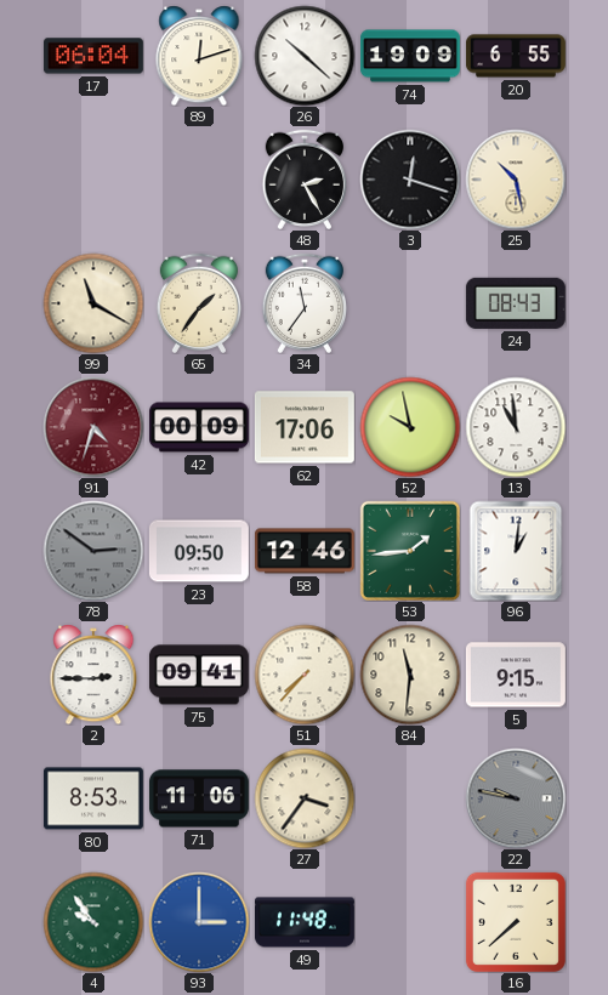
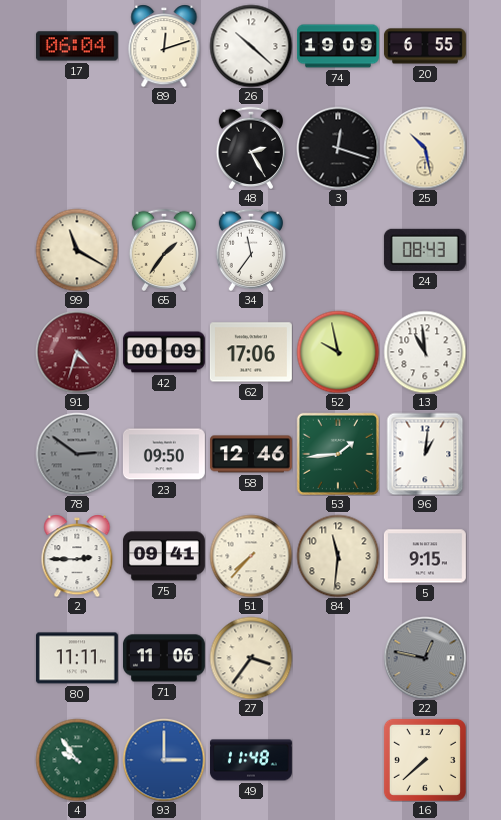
80: 8:53 -> 11:11
22: 9:47 -> 12:47
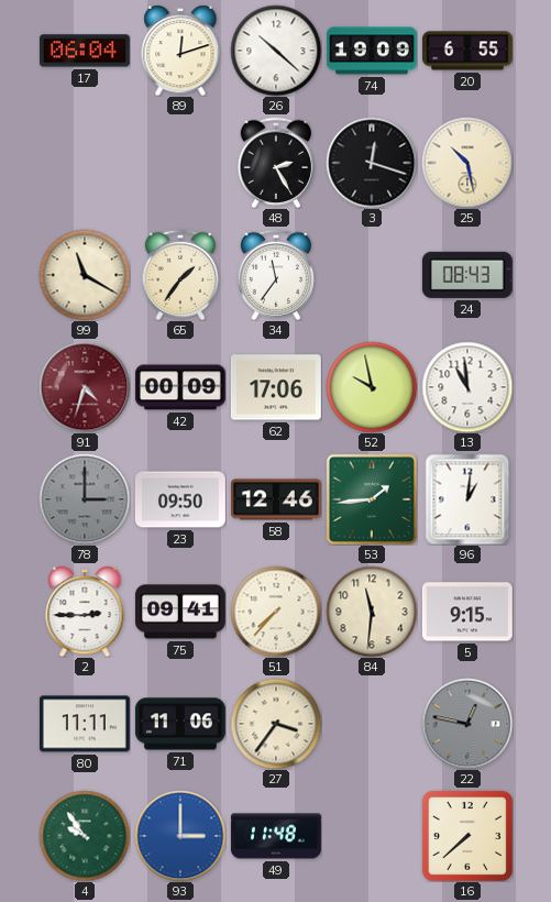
78: 2:51 -> 3:00
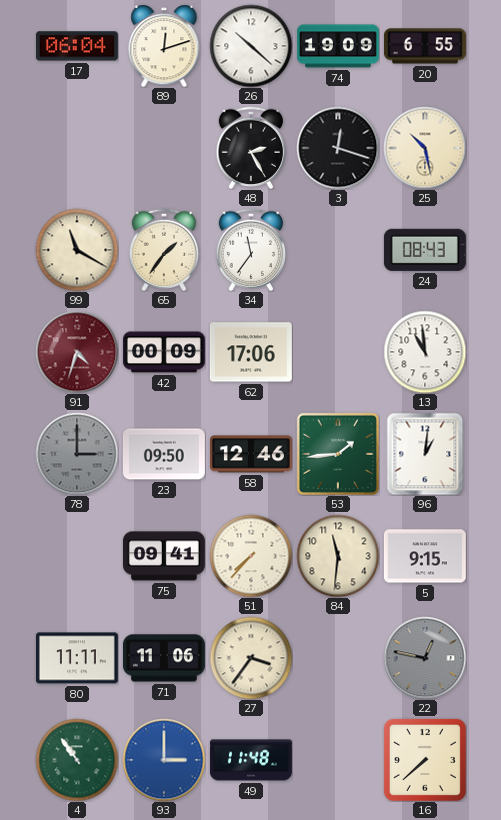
52: 9:58 -> none
2: 2:45 -> none
4: 9:54 -> 10:54
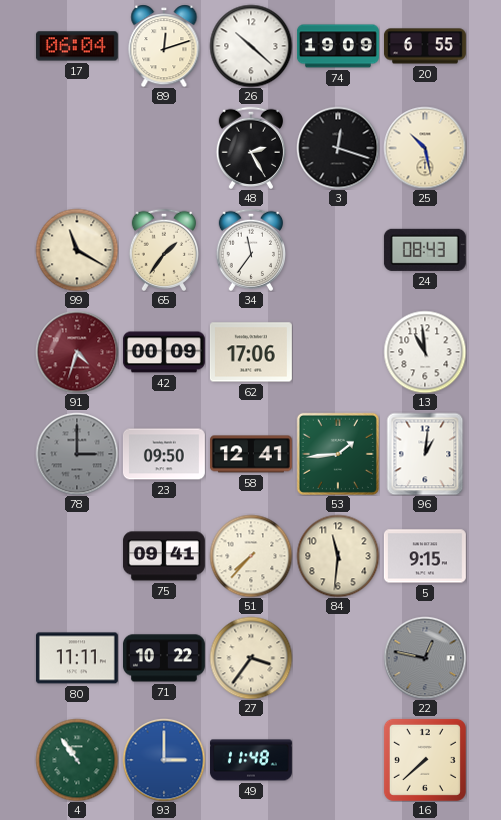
58: 12:46 -> 12:41
71: 11:06 -> 10:22
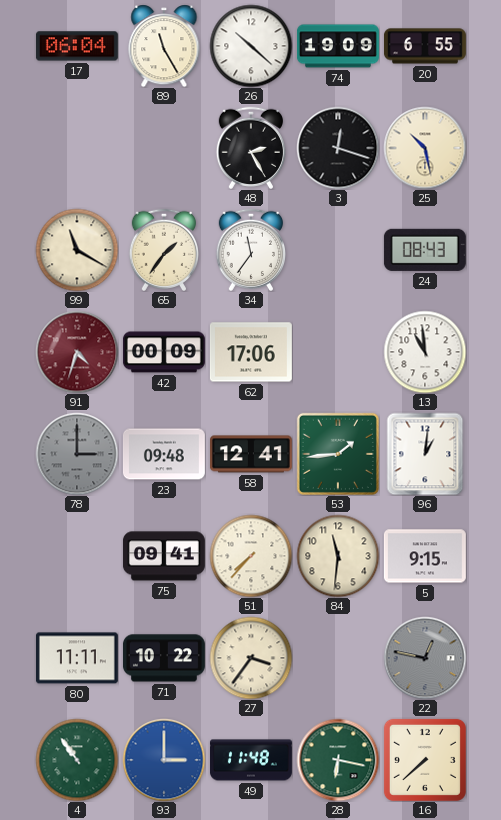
89: 12:12 -> 11:25
23: 09:50 -> 09:48
28: none -> 6:17
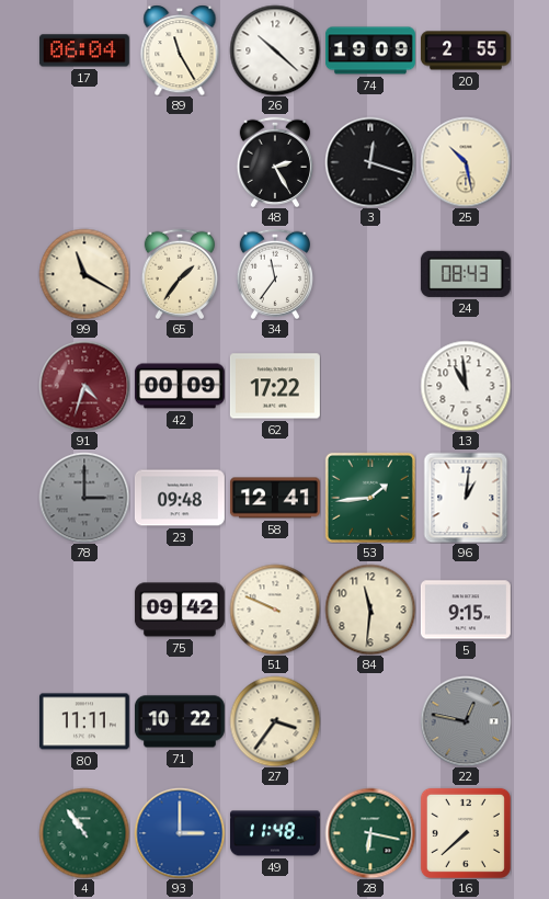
20: 6:55 -> 2:55
62: 17:06 -> 17:22
75: 09:41 -> 09:42
51: 7:37 -> 9:49
